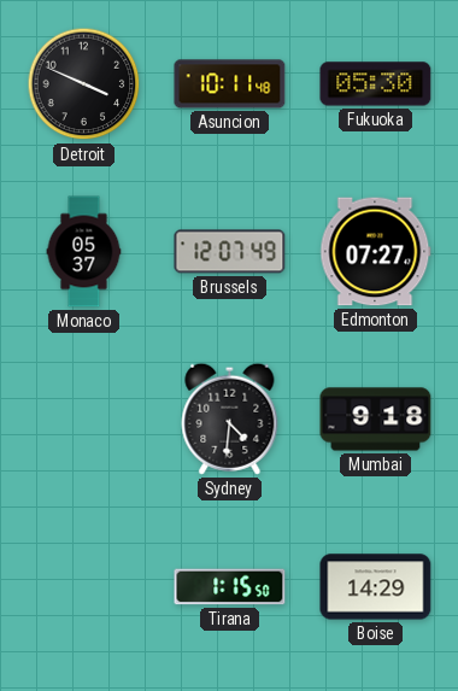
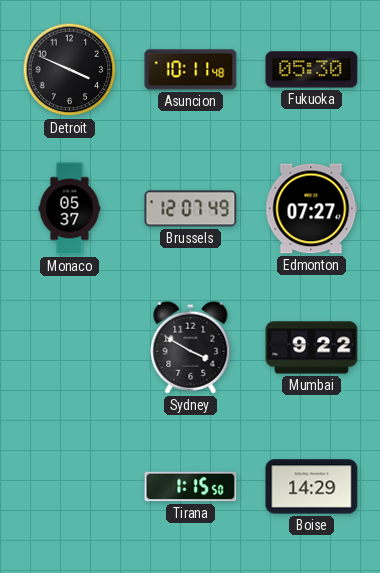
Sydney: 4:31 -> 3:50
Mumbai: 9:18 -> 9:22
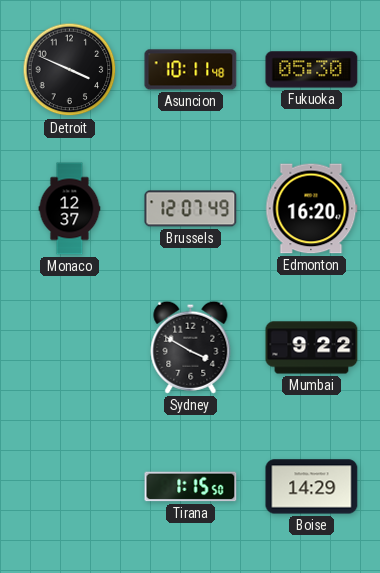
Monaco: 05:37 -> 12:37
Edmonton: 07:27 -> 16:20
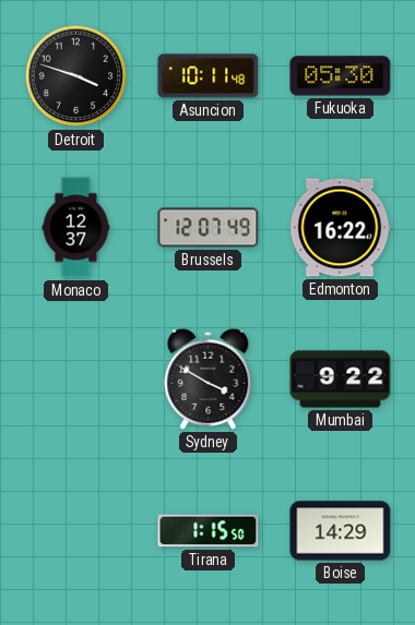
Detroit: 3:49 -> 3:48
Edmonton: 16:20 -> 16:22
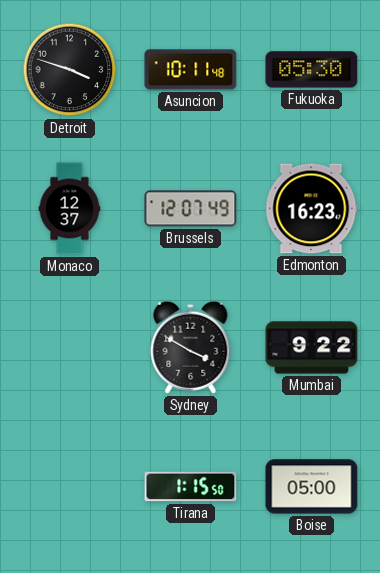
Edmonton: 16:22 -> 16:23
Boise: 14:29 -> 05:00
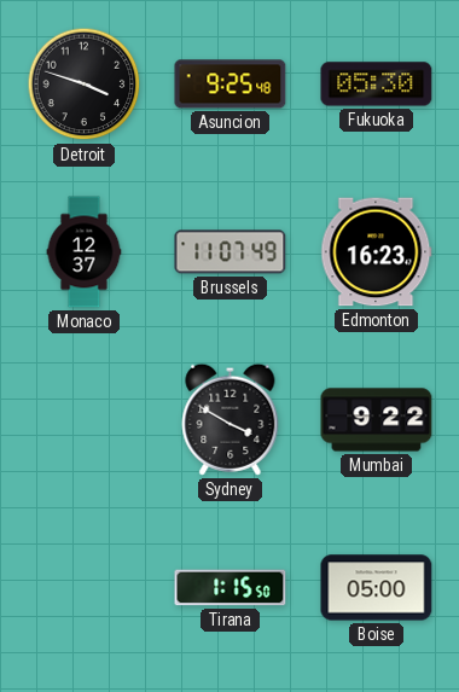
Asuncion: 10:11 -> 9:25
Brussels: 12:07 -> 11:07
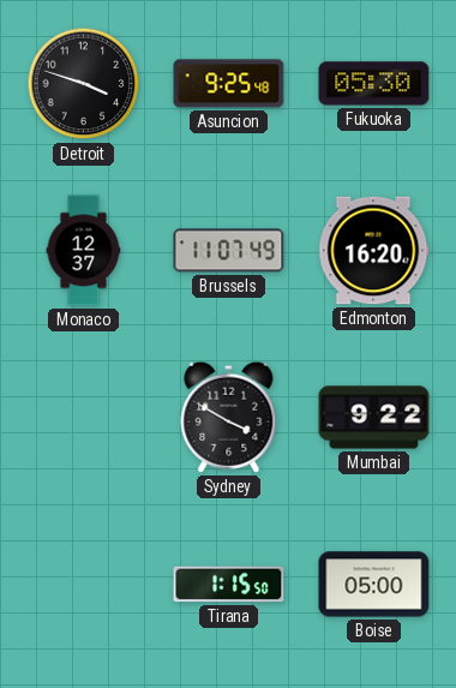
Edmonton: 16:23 -> 16:20
